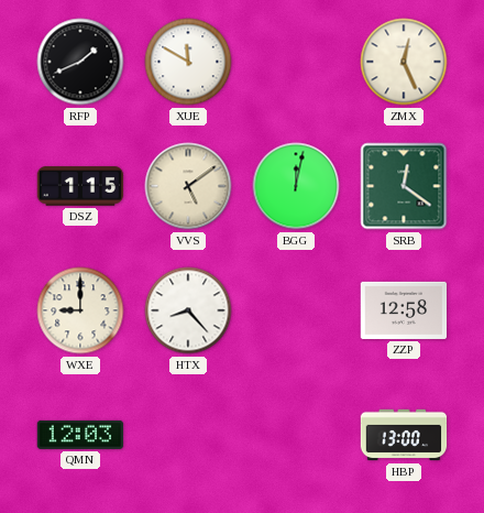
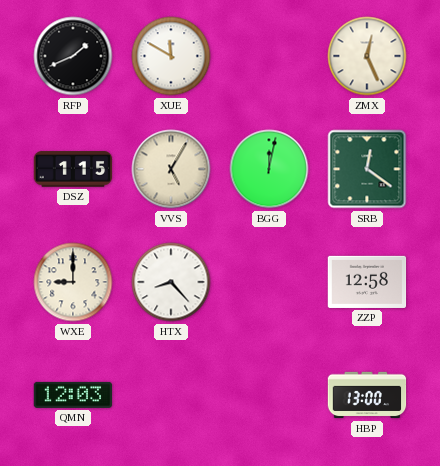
VVS: 5:09 -> 5:05
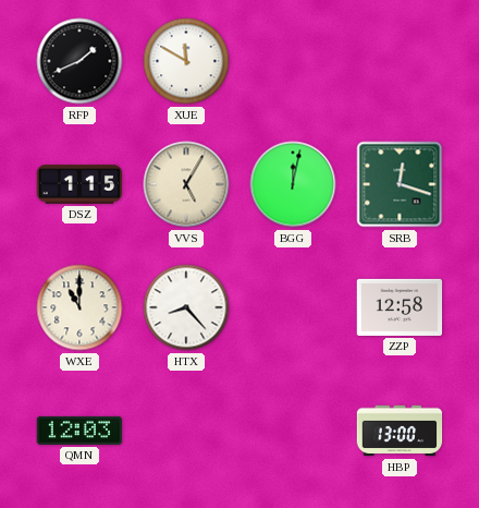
ZMX: 12:26 -> none
SRB: 12:21 -> 12:18
WXE: 9:00 -> 11:00
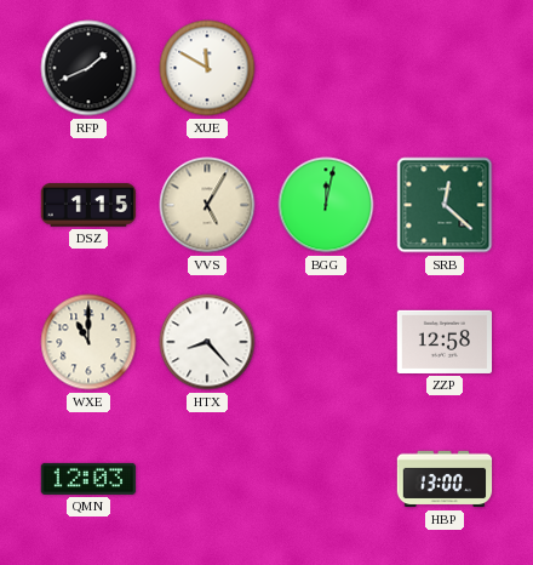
SRB: 12:18 -> 12:22
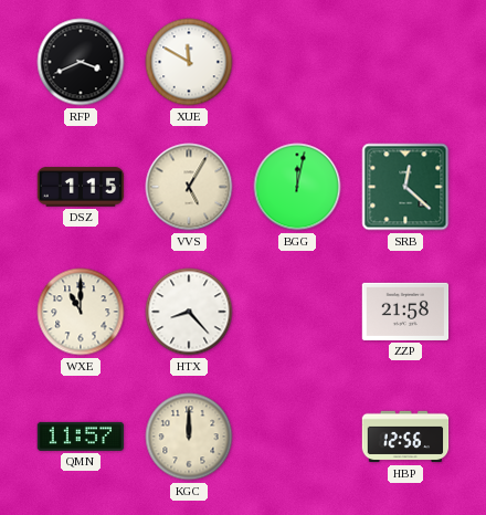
RFP: 1:41 -> 3:41
ZZP: 12:58 -> 21:58
QMN: 12:03 -> 11:57
KGC: none -> 12:00
HBP: 13:00 -> 12:56
